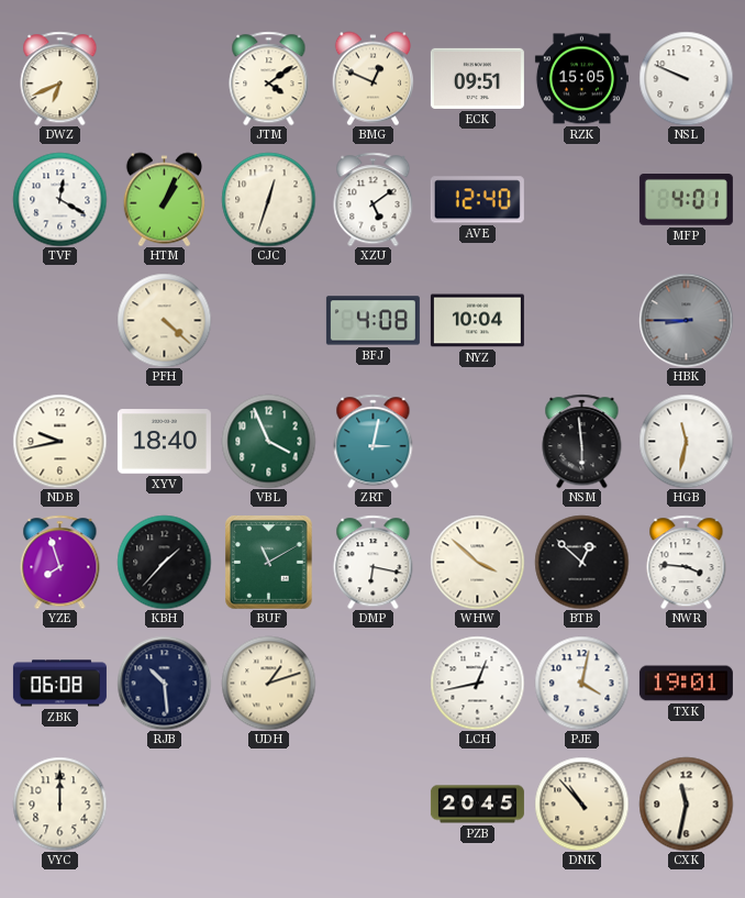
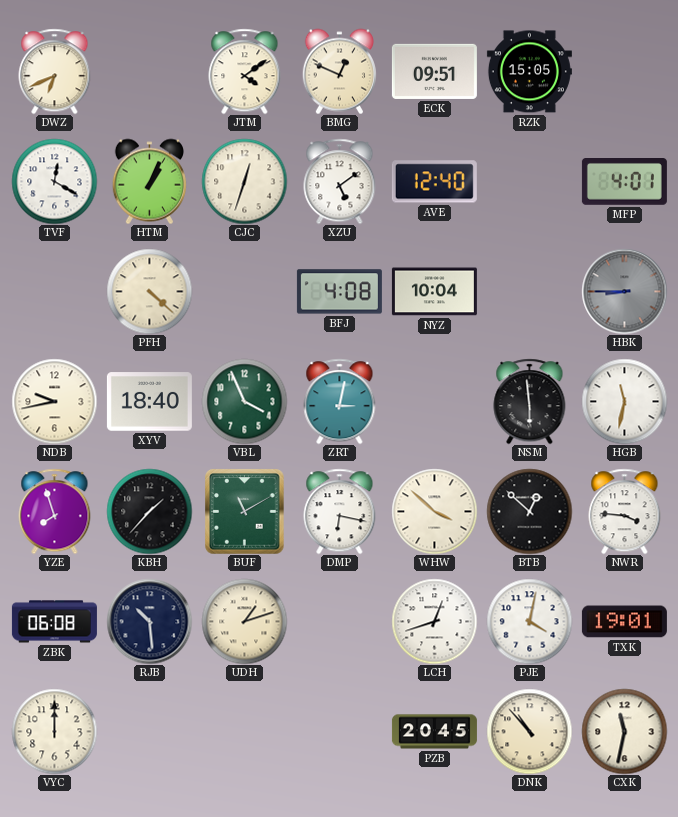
NSL: 9:49 -> none
LCH: 12:43 -> 12:42
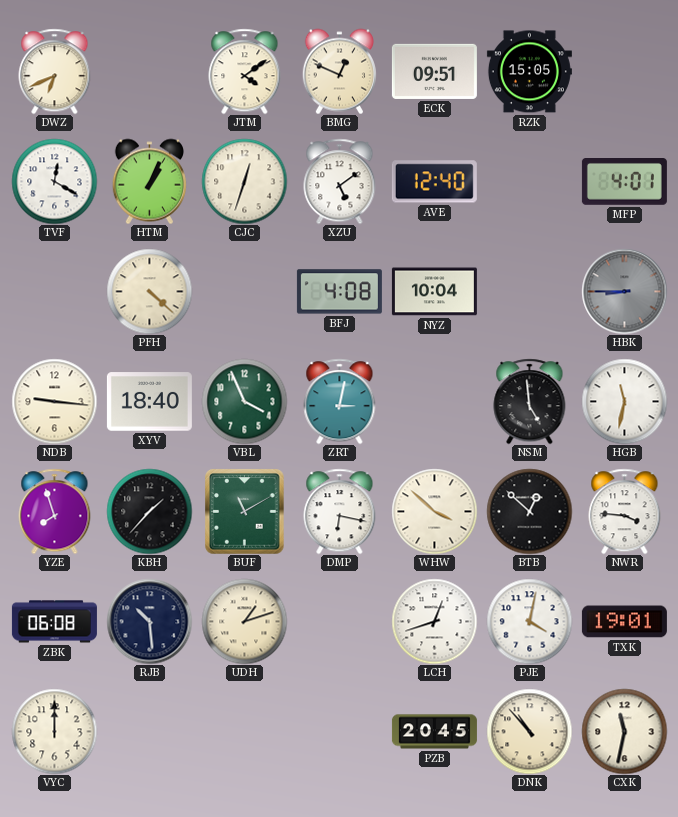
NDB: 9:43 -> 9:16
NSM: 5:59 -> 4:59
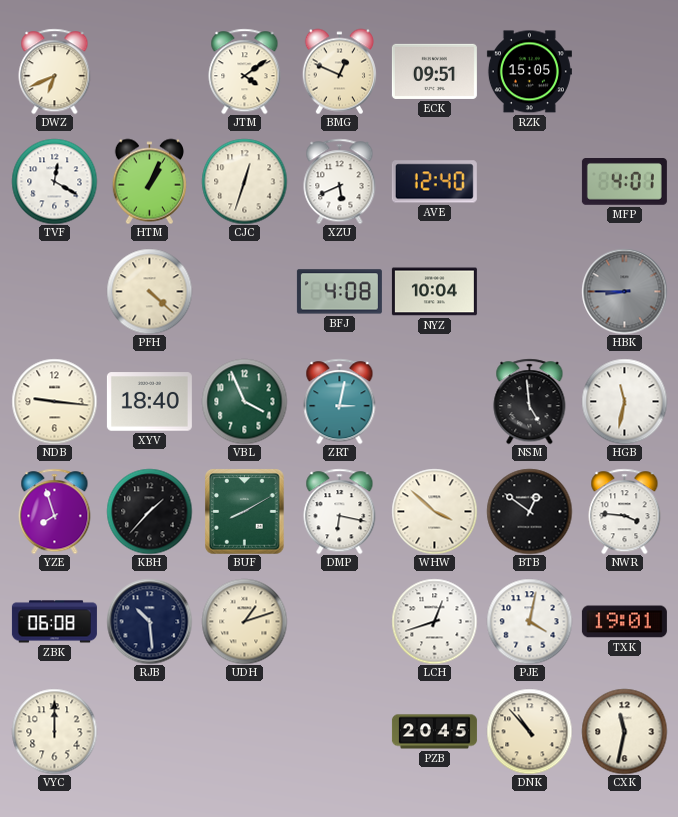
XZU: 5:09 -> 5:41
BUF: 11:10 -> 8:10
BTB: 12:52 -> 12:51
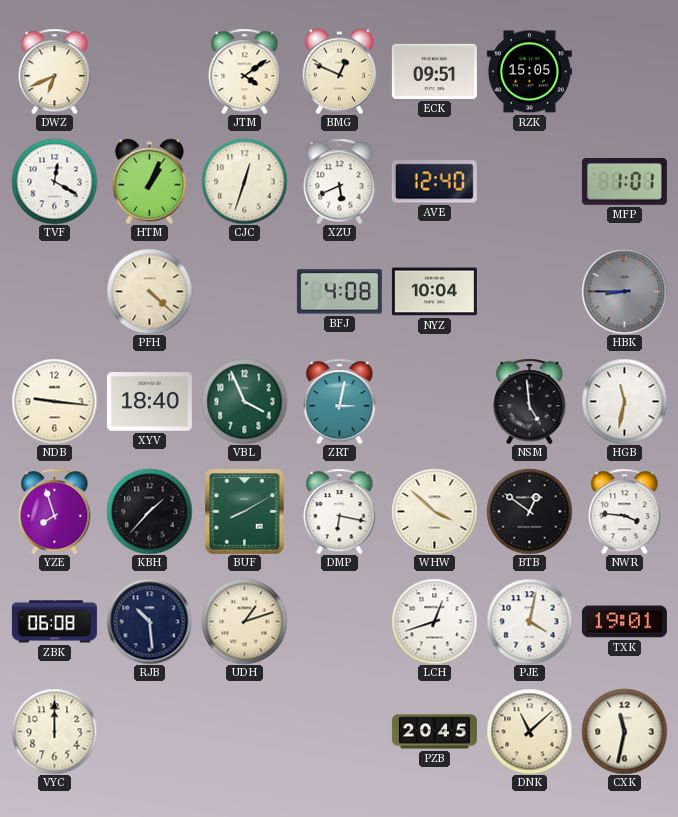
MFP: 4:01 -> 1:01
DNK: 10:53 -> 11:08
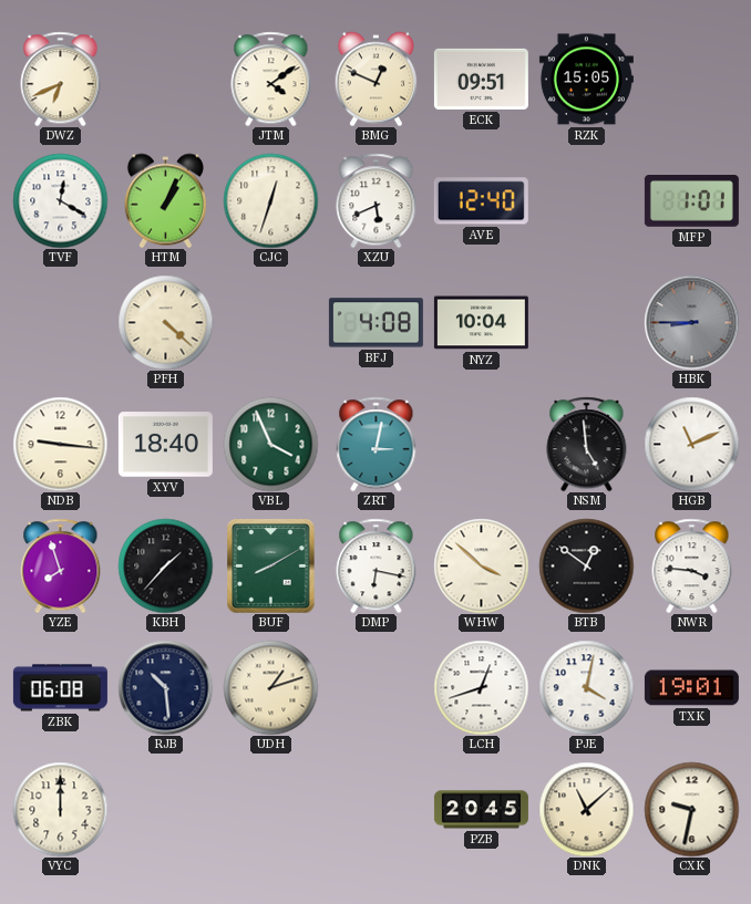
HGB: 11:32 -> 11:11
CXK: 11:32 -> 9:32
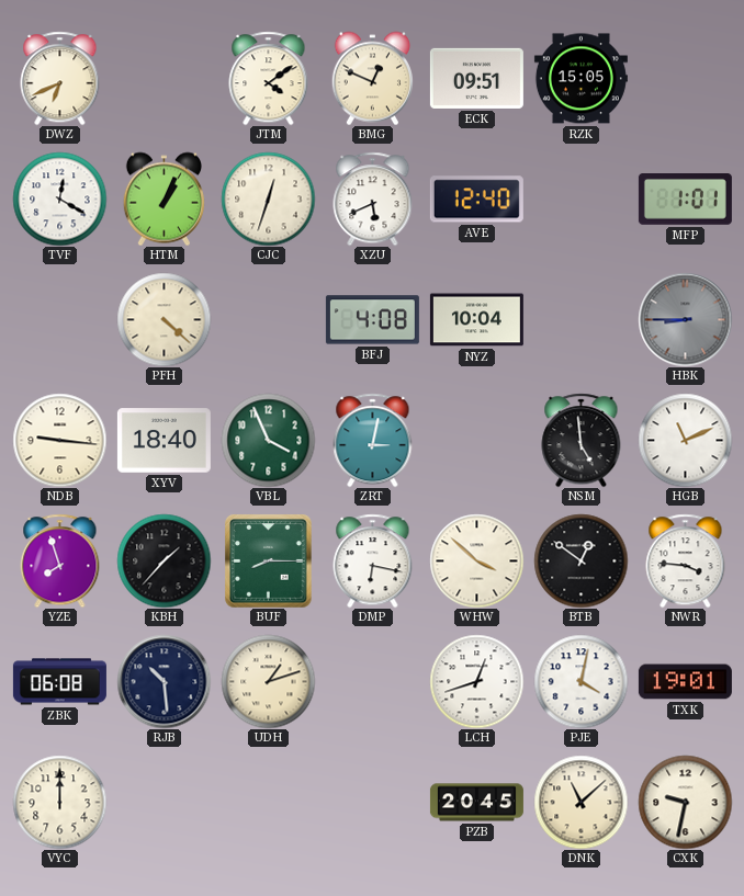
BUF: 8:10 -> 8:15
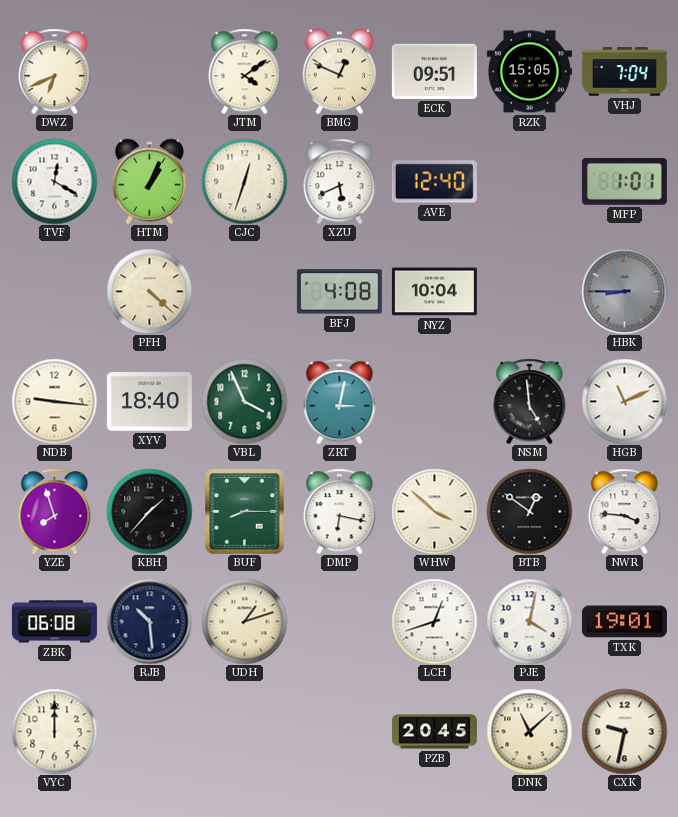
VHJ: none -> 7:04
